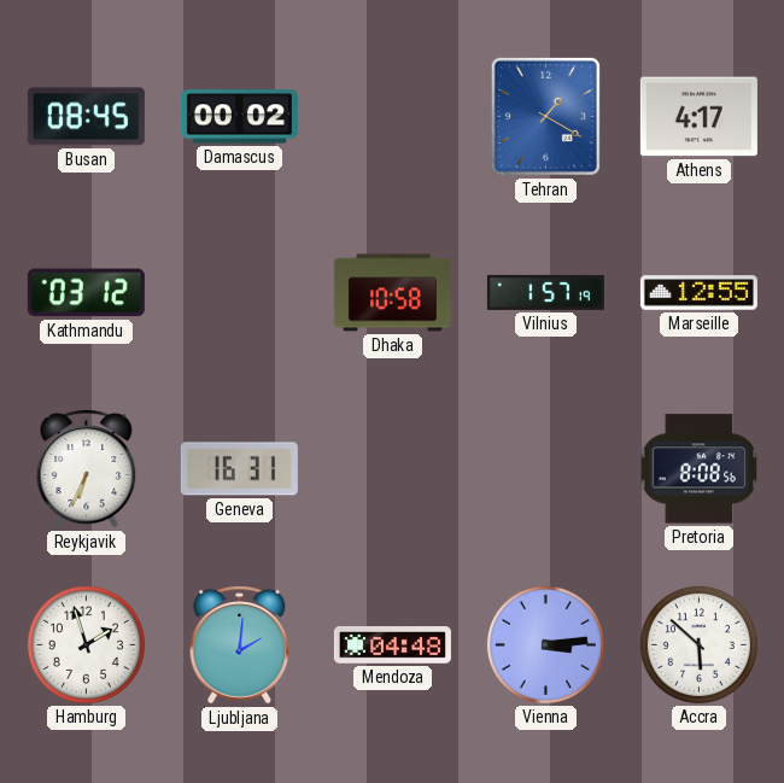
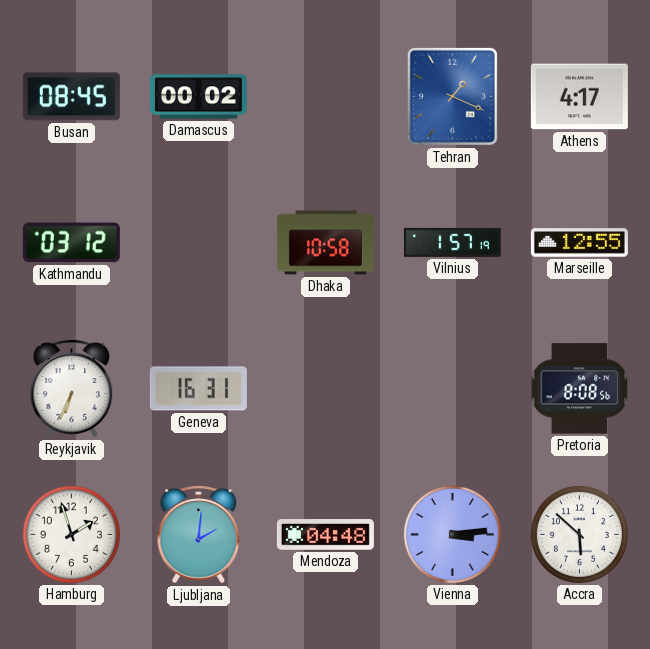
Tehran: 1:20 -> 1:19
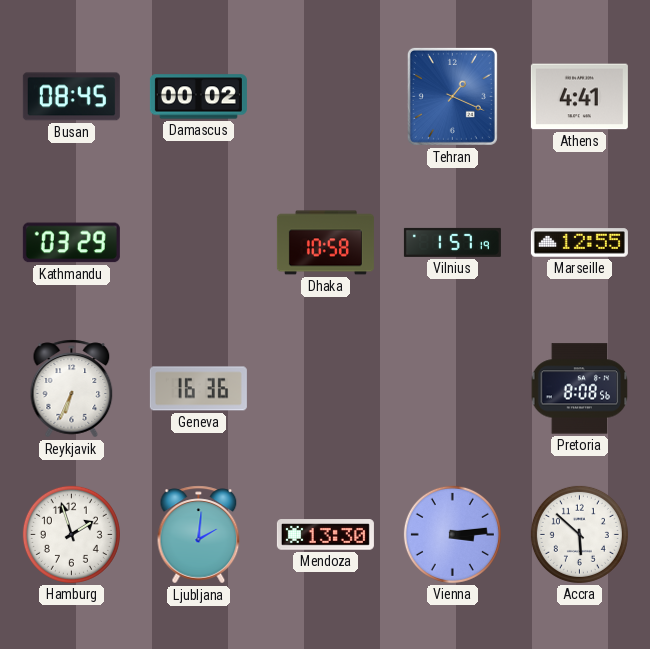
Athens: 4:17 -> 4:41
Kathmandu: 03:12 -> 03:29
Geneva: 16:31 -> 16:36
Mendoza: 04:48 -> 13:30
